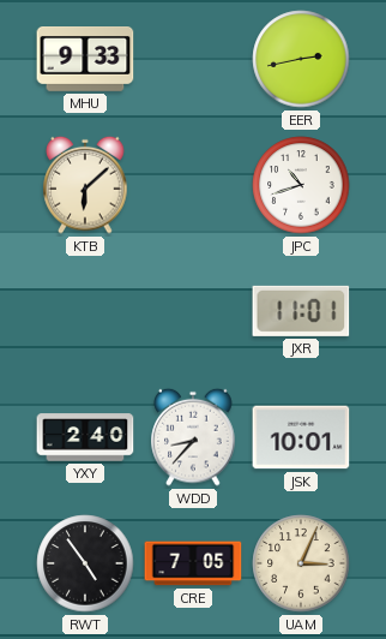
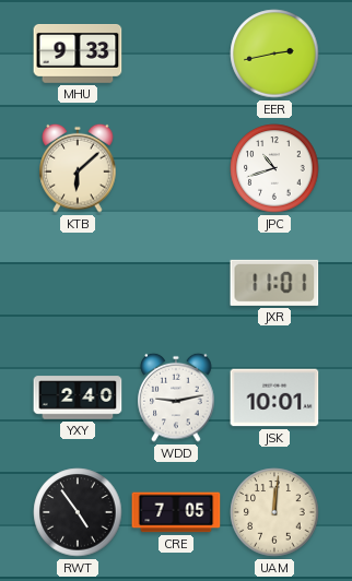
WDD: 8:37 -> 9:13
UAM: 3:04 -> 12:01
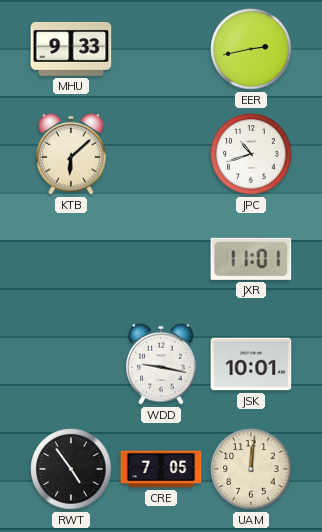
YXY: 2:40 -> none
WDD: 9:13 -> 9:17
